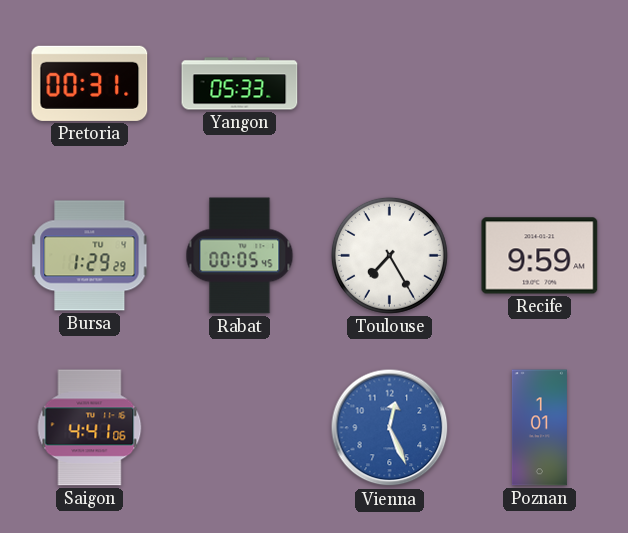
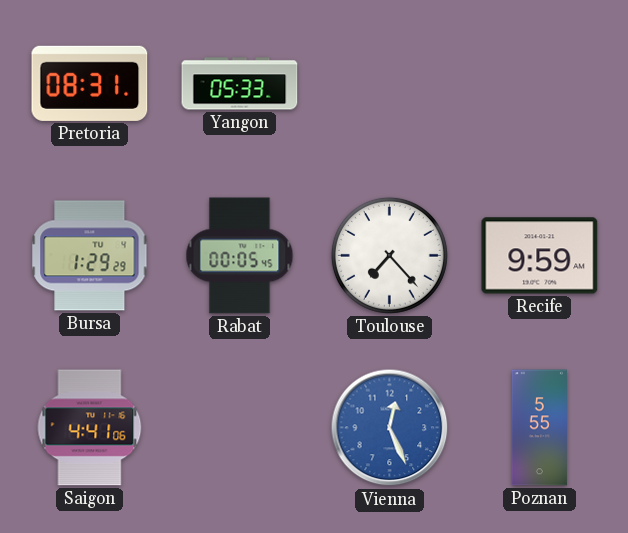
Pretoria: 00:31 -> 08:31
Toulouse: 7:25 -> 7:23
Poznan: 1:01 -> 5:55
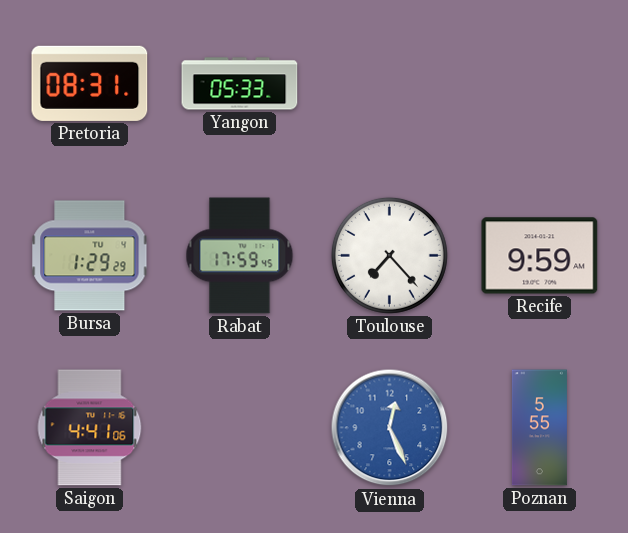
Rabat: 00:05 -> 17:59
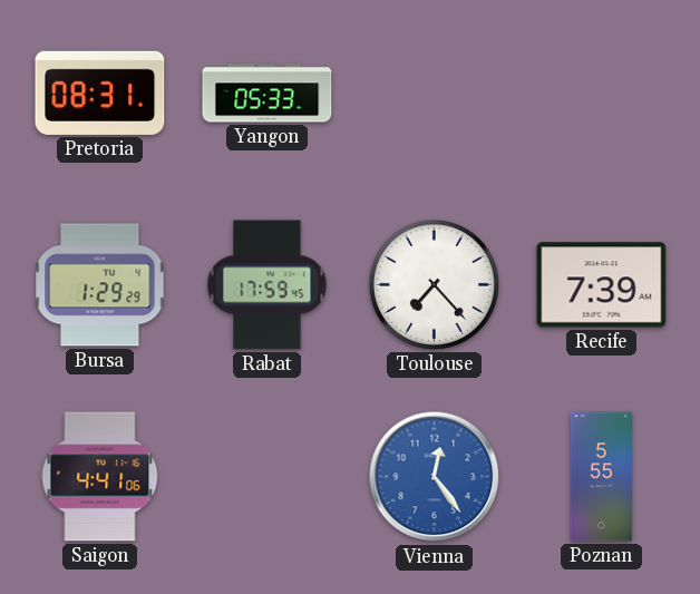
Recife: 9:59 -> 7:39
Vienna: 12:26 -> 12:24
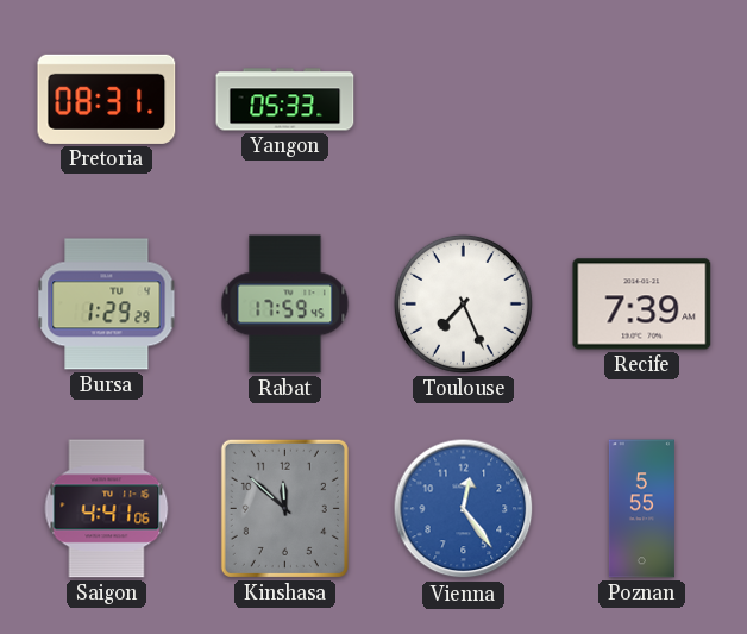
Toulouse: 7:23 -> 7:26
Kinshasa: none -> 11:52
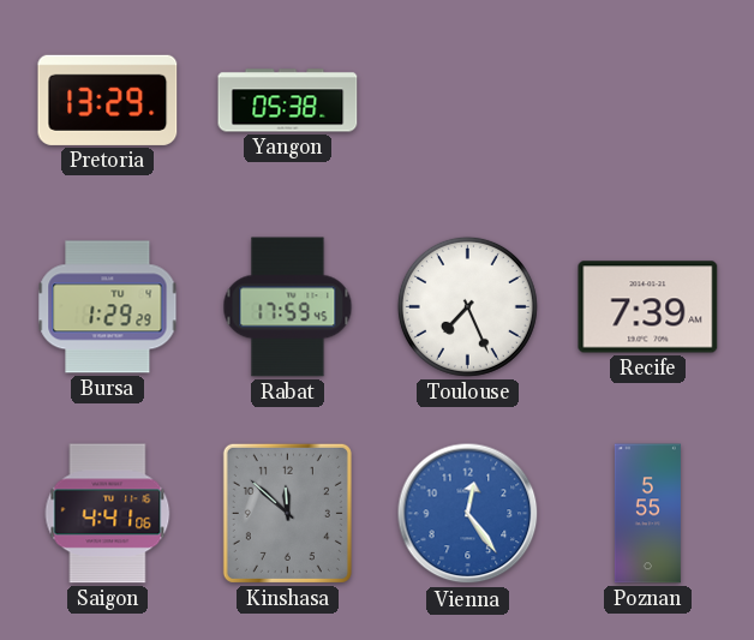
Pretoria: 08:31 -> 13:29
Yangon: 05:33 -> 05:38
